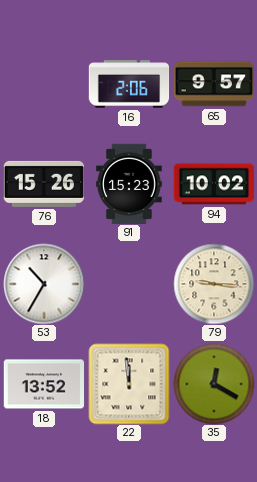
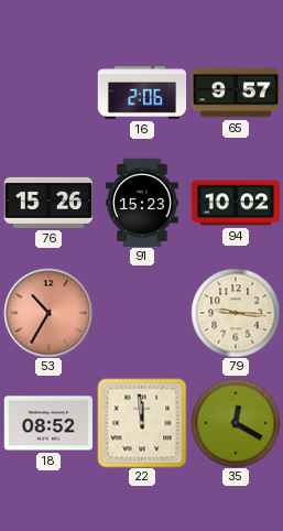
53 dial: white -> salmon
18: 13:52 -> 08:52
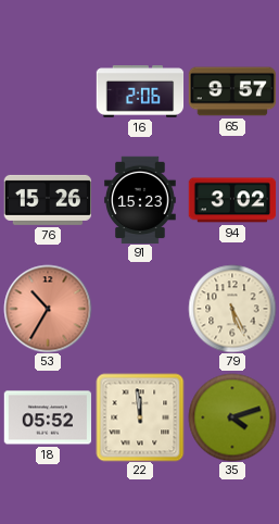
94: 10:02 -> 3:02
79: 9:16 -> 5:26
18: 08:52 -> 05:52
35: 12:20 -> 4:12
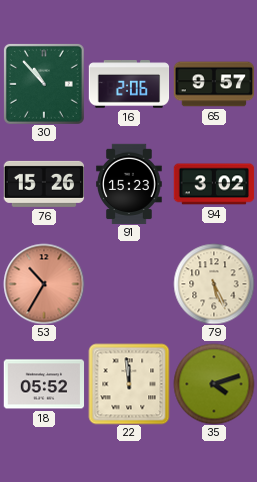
30: none -> 10:53
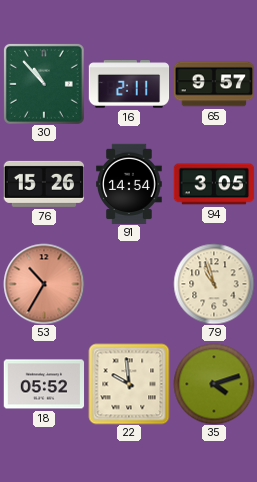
16: 2:06 -> 2:11
91: 15:23 -> 14:54
94: 3:02 -> 3:05
79: 5:26 -> 10:57
22: 11:59 -> 9:59
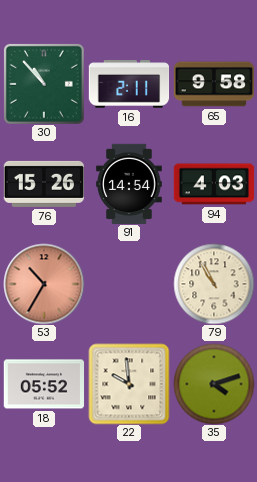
65: 9:57 -> 9:58
94: 3:05 -> 4:03
79: 10:57 -> 10:55
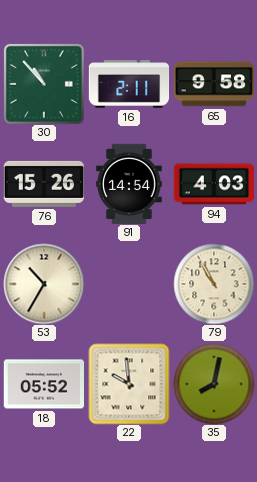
53 dial: salmon -> cream
35: 4:12 -> 8:02
